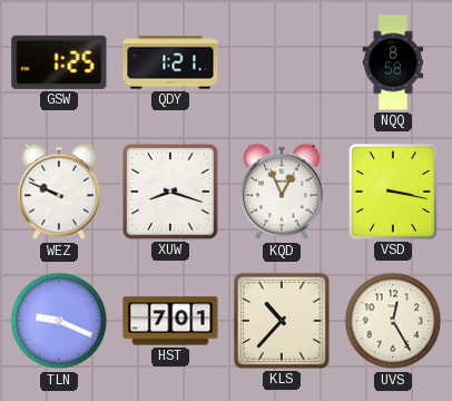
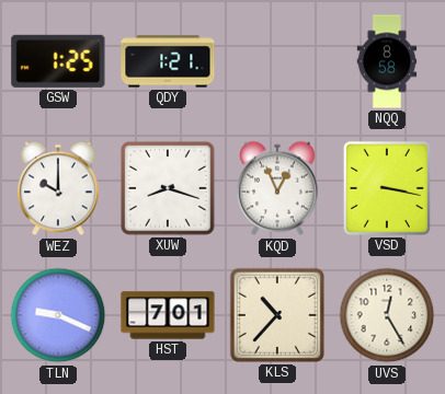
WEZ: 9:49 -> 10:00
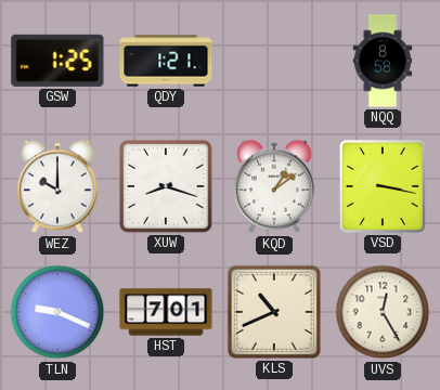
KQD: 12:56 -> 1:09
KLS: 10:37 -> 10:41
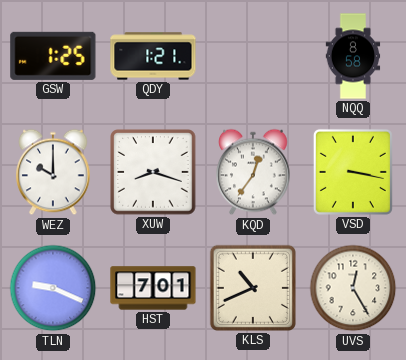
KQD: 1:09 -> 12:36
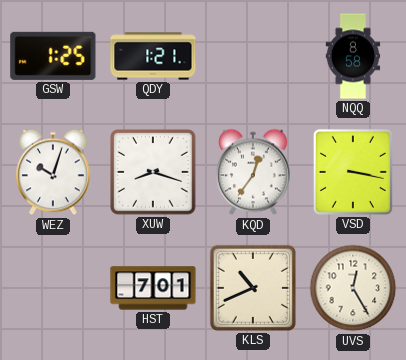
WEZ: 10:00 -> 10:03
TLN: 9:19 -> none
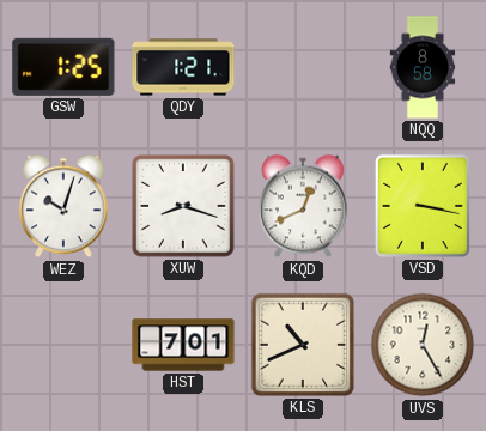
KQD: 12:36 -> 12:41
